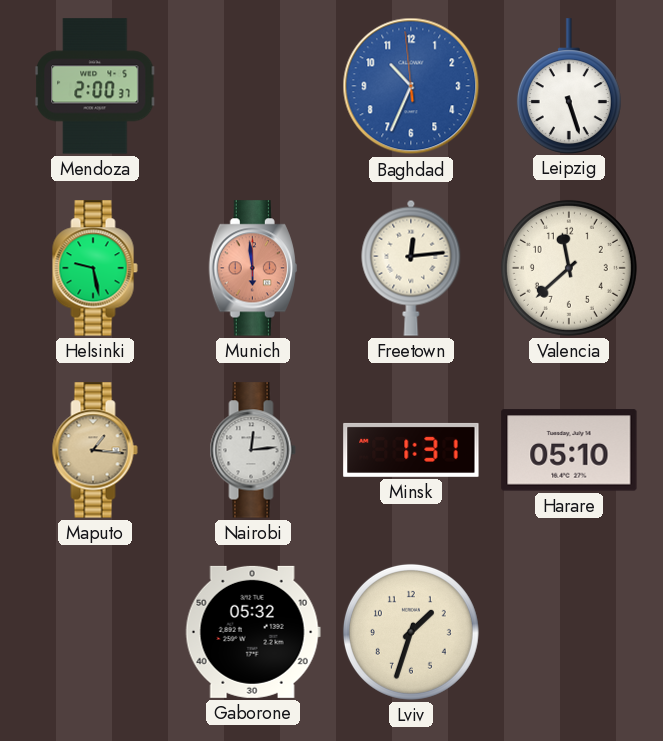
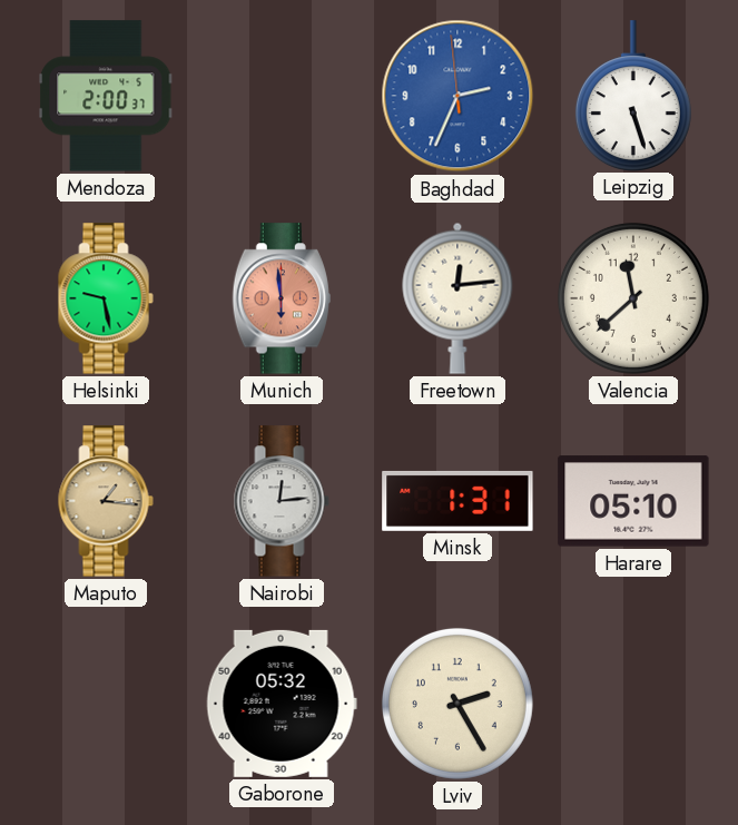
Baghdad: 10:33 -> 2:33
Lviv: 1:33 -> 2:25
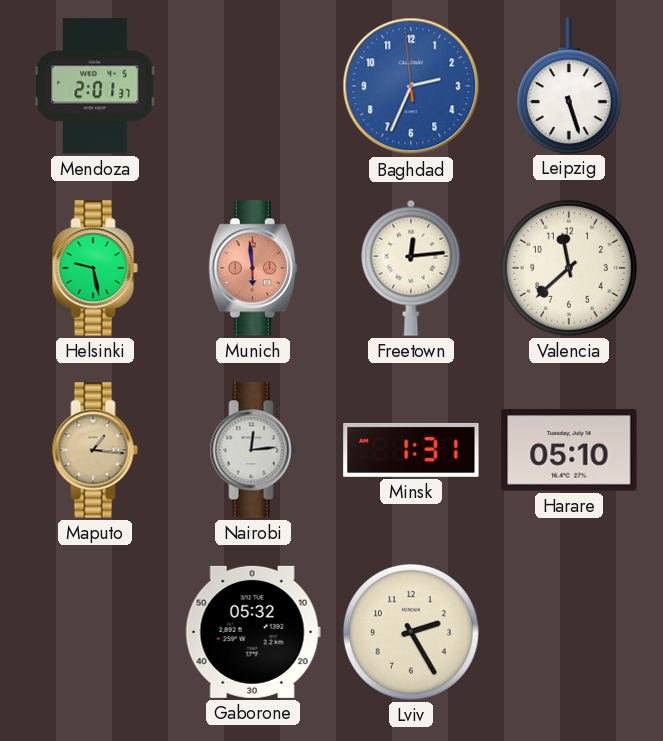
Mendoza: 2:00 -> 2:01
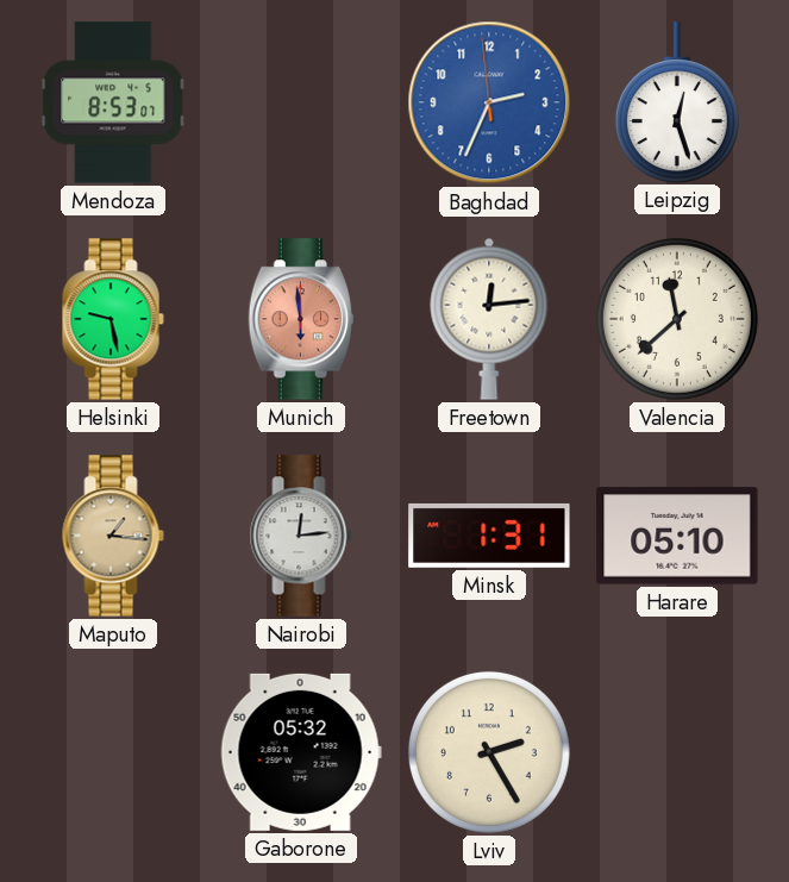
Mendoza: 2:01 -> 8:53
Leipzig: 5:27 -> 12:27
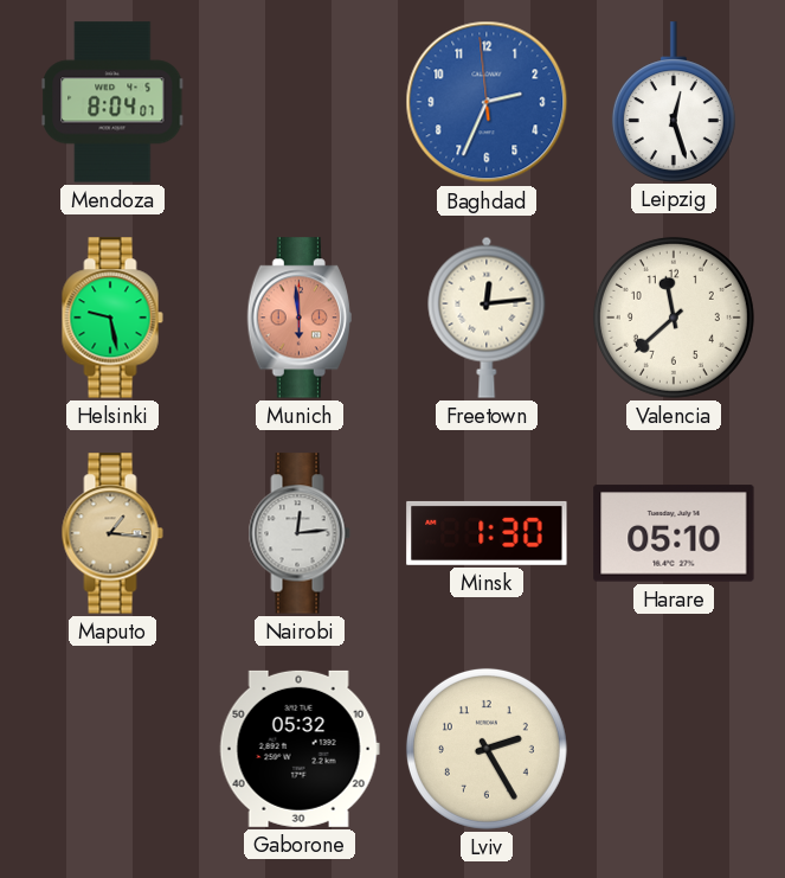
Mendoza: 8:53 -> 8:04
Minsk: 1:31 -> 1:30
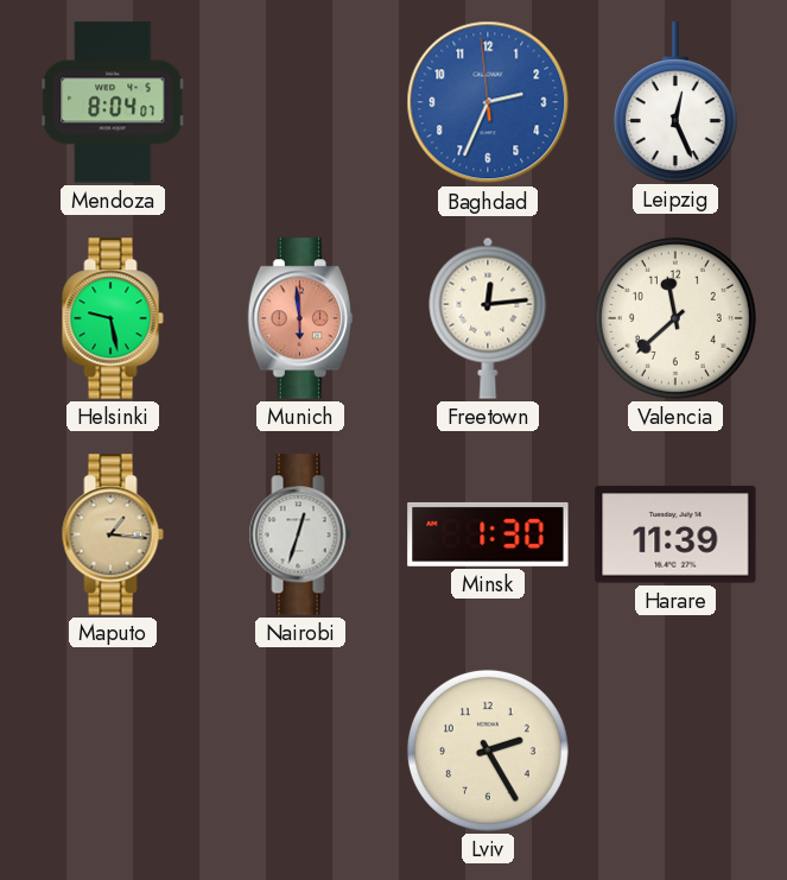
Leipzig: 12:27 -> 12:26
Nairobi: 12:14 -> 12:33
Harare: 05:10 -> 11:39
Gaborone: 05:32 -> none
